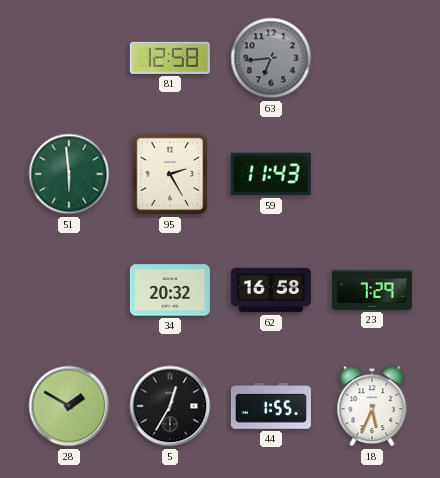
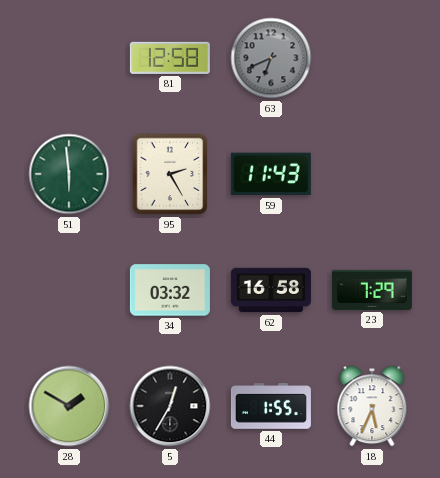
63: 6:44 -> 6:41
34: 20:32 -> 03:32
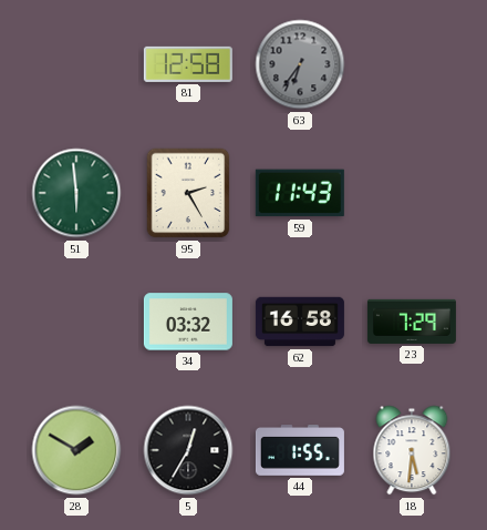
63: 6:41 -> 6:36
18: 5:34 -> 5:31
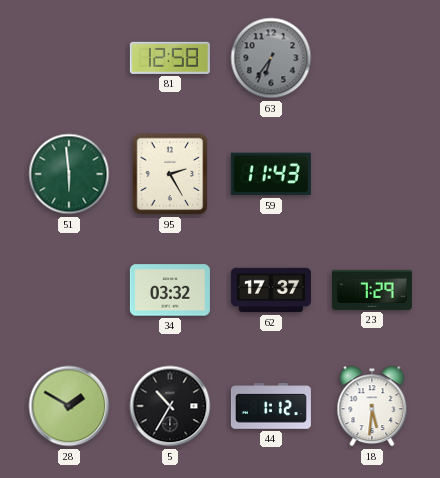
62: 16:58 -> 17:37
5: 12:35 -> 10:35
44: 1:55 -> 1:12
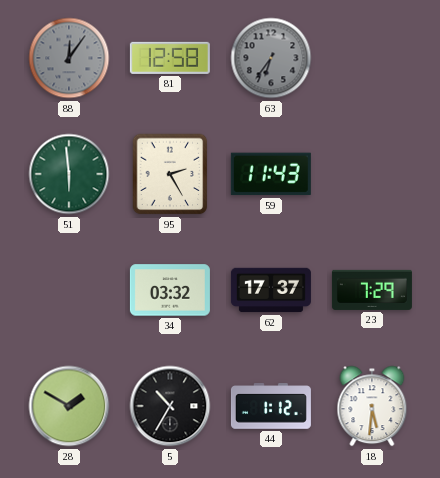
88: none -> 12:06
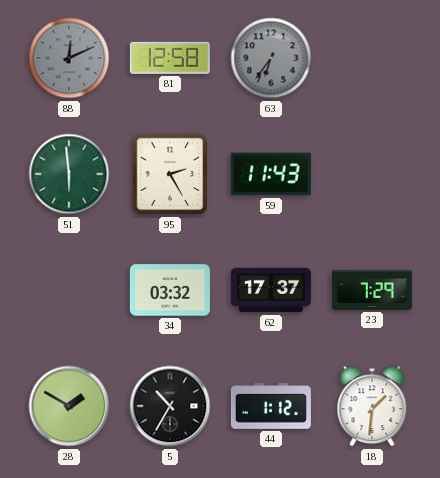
88: 12:06 -> 12:11
18: 5:31 -> 1:31
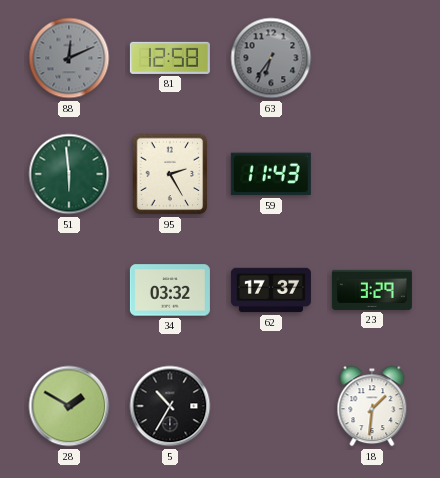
23: 7:29 -> 3:29
44: 1:12 -> none
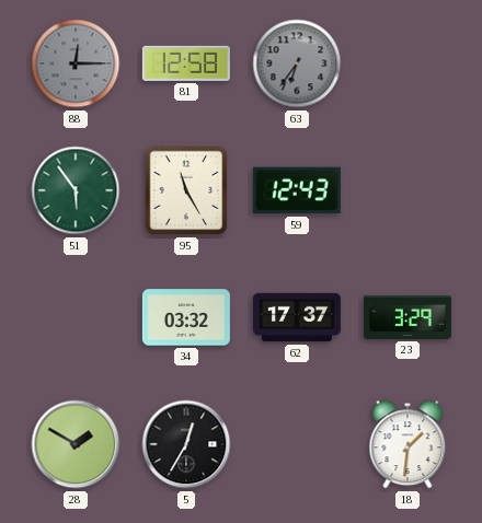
88: 12:11 -> 12:15
51: 5:59 -> 5:54
95: 2:25 -> 11:25
59: 11:43 -> 12:43
5: 10:35 -> 12:35
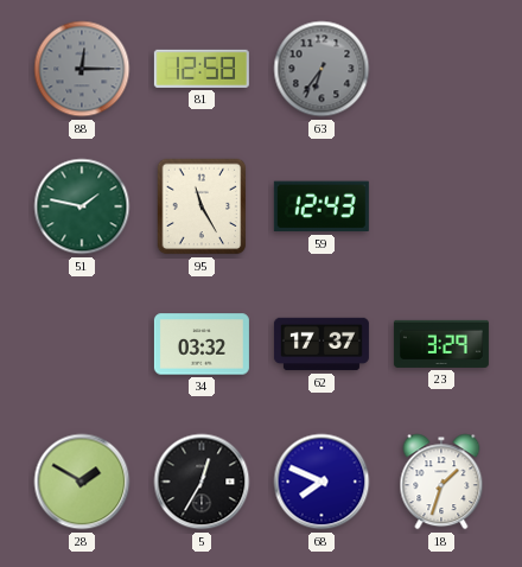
51: 5:54 -> 1:47
68: none -> 7:49
18: 1:31 -> 1:33
